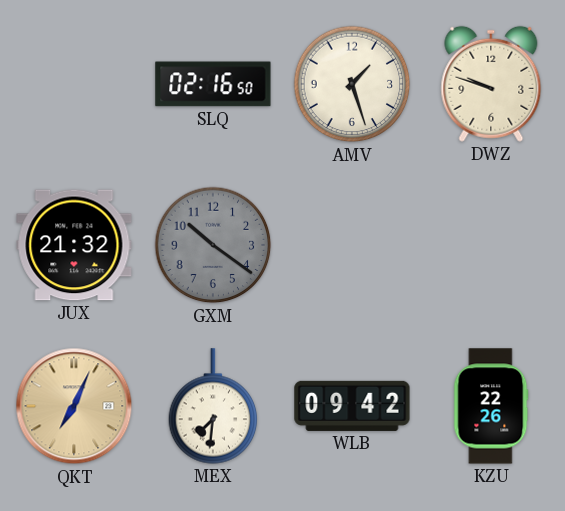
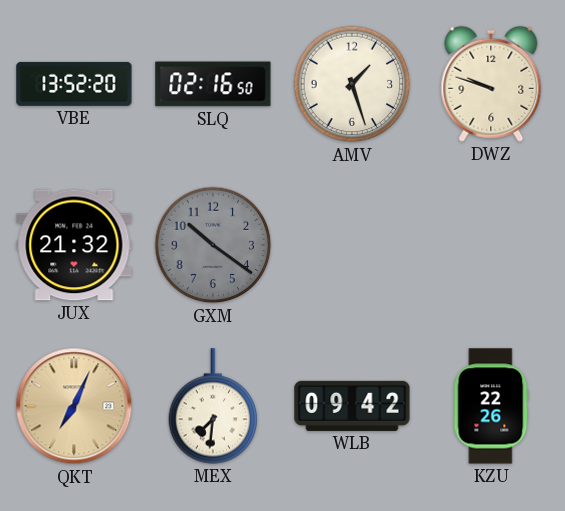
VBE: none -> 13:52
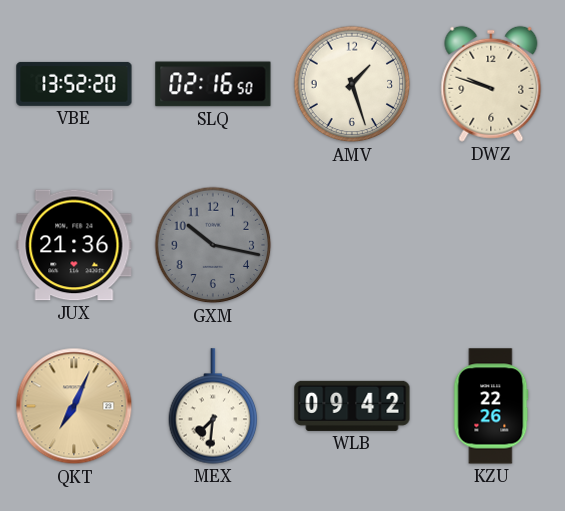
JUX: 21:32 -> 21:36
GXM: 10:21 -> 10:17
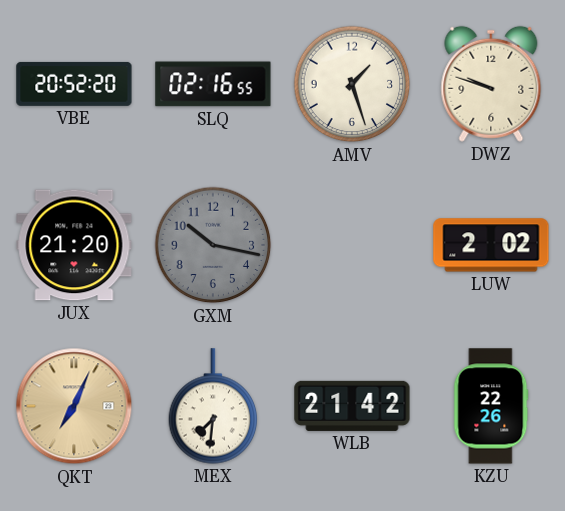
VBE: 13:52 -> 20:52
SLQ: 02:16:50 -> 02:16:55
JUX: 21:36 -> 21:20
LUW: none -> 2:02
WLB: 09:42 -> 21:42
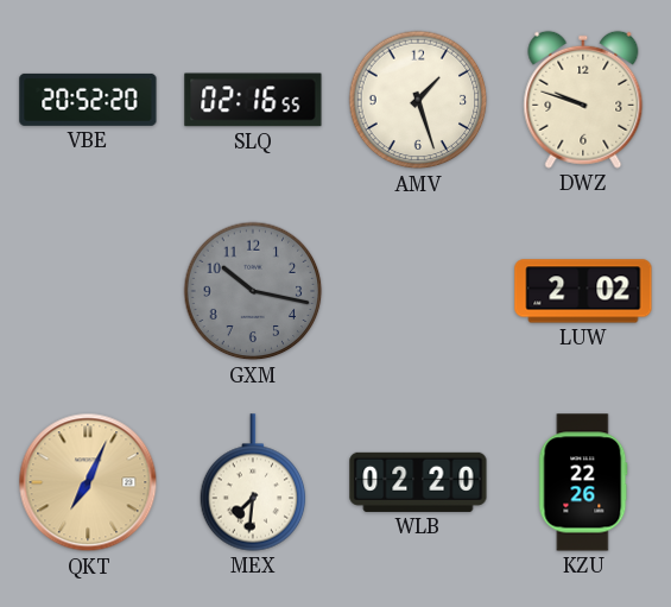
JUX: 21:20 -> none
WLB: 21:42 -> 02:20
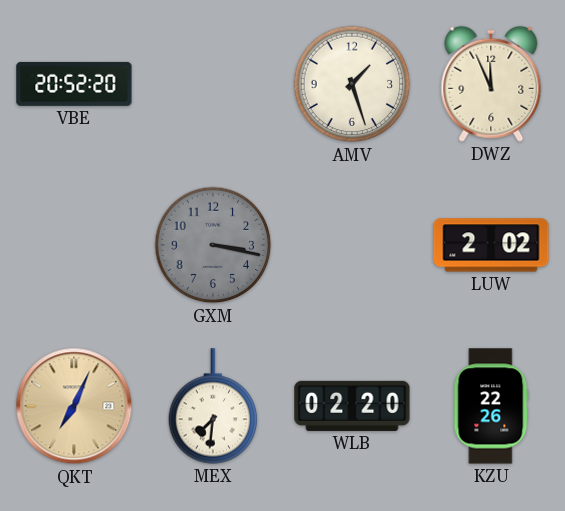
SLQ: 02:16 -> none
DWZ: 9:48 -> 11:56
GXM: 10:17 -> 3:17
